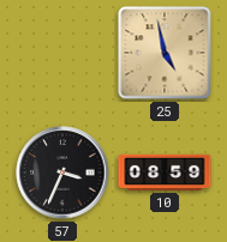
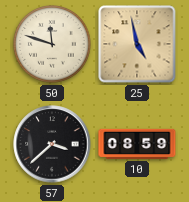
50: none -> 11:48
57: 3:34 -> 3:38
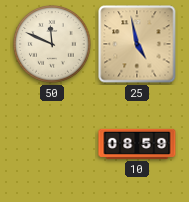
50: 11:48 -> 11:49
57: 3:38 -> none
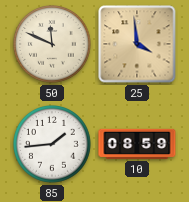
25: 4:58 -> 3:59
85: none -> 1:44
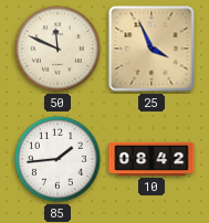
25: 3:59 -> 3:56
10: 08:59 -> 08:42
